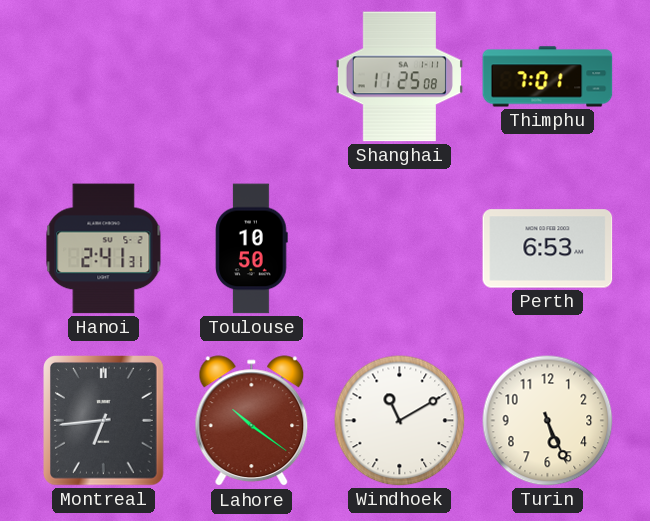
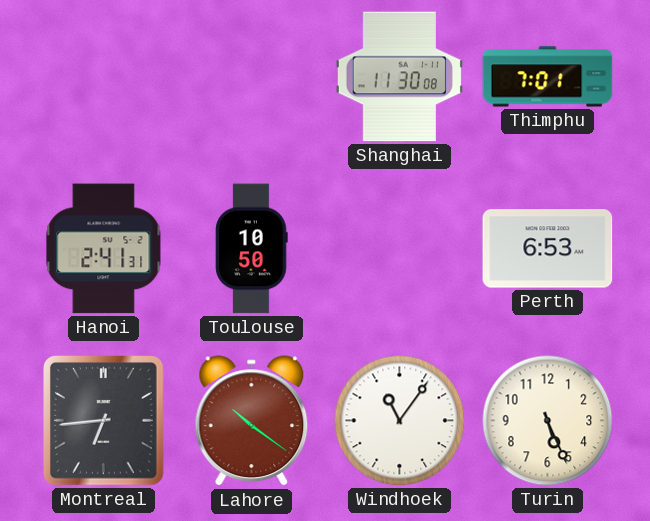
Shanghai: 11:25 -> 11:30
Windhoek: 11:10 -> 11:06
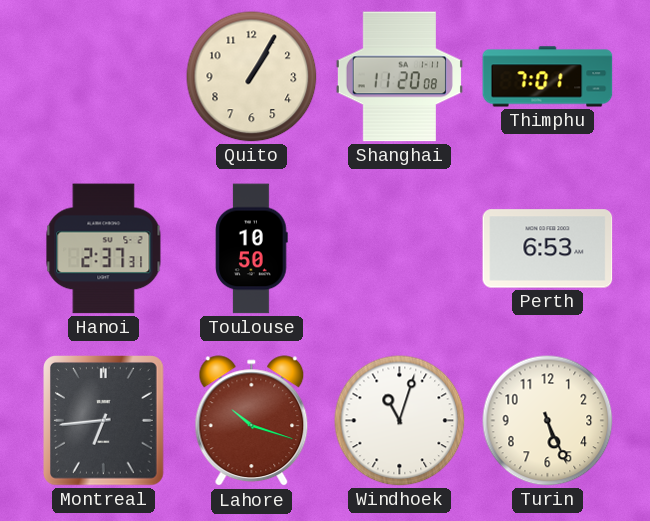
Quito: none -> 1:05
Shanghai: 11:30 -> 11:20
Hanoi: 2:41 -> 2:37
Lahore: 10:21 -> 10:18
Windhoek: 11:06 -> 11:03
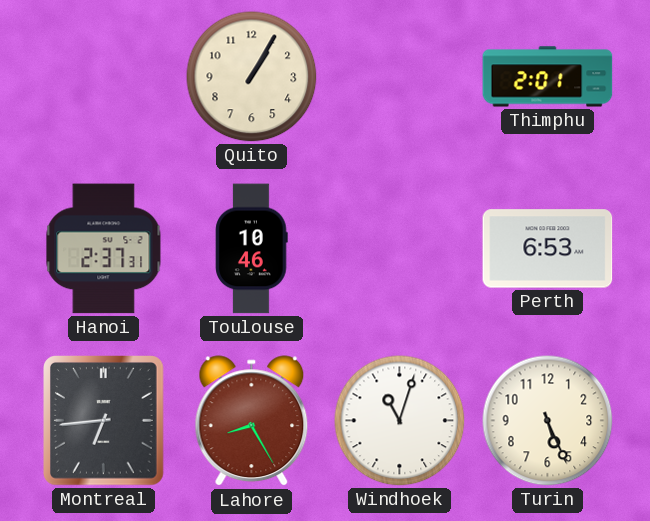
Shanghai: 11:20 -> none
Thimphu: 7:01 -> 2:01
Toulouse: 10:50 -> 10:46
Lahore: 10:18 -> 8:25
